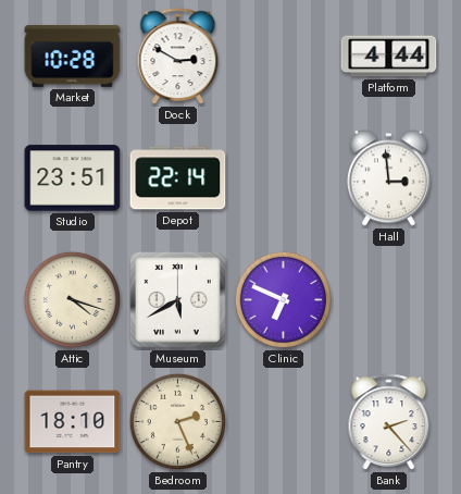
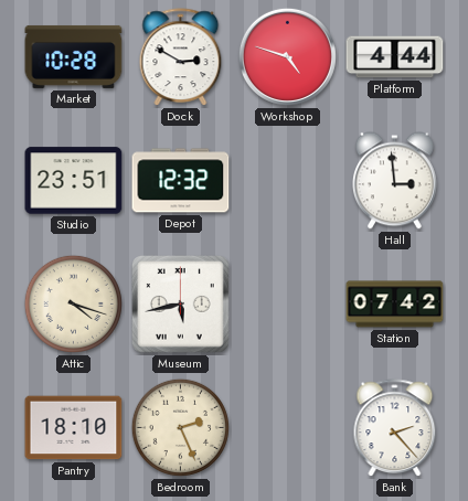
Workshop: none -> 4:48
Depot: 22:14 -> 12:32
Museum: 5:40 -> 5:43
Clinic: 6:49 -> none
Station: none -> 07:42
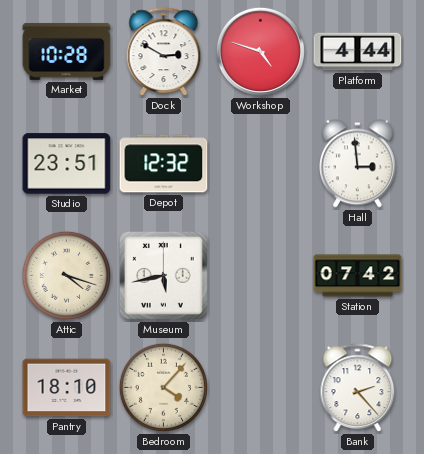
Bedroom: 2:26 -> 4:07
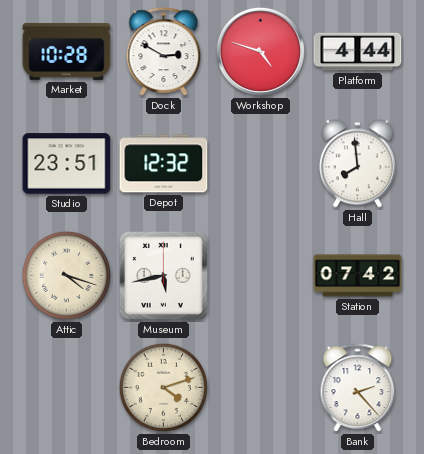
Hall: 2:59 -> 7:59
Pantry: 18:10 -> none
Bedroom: 4:07 -> 4:12
